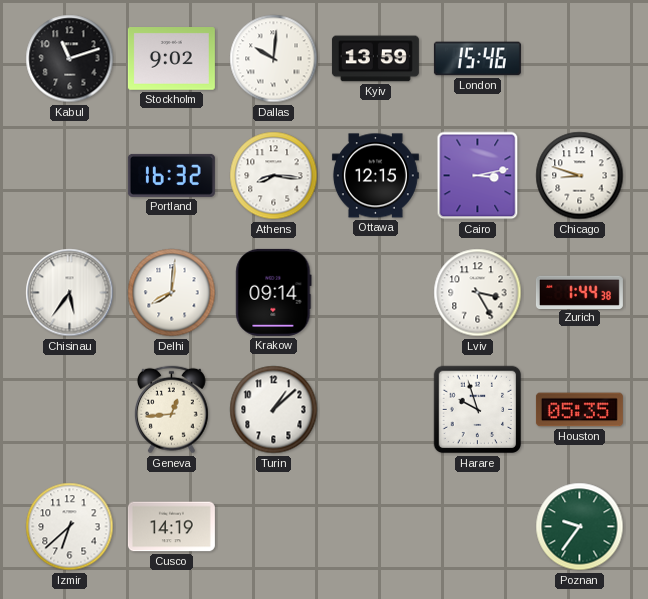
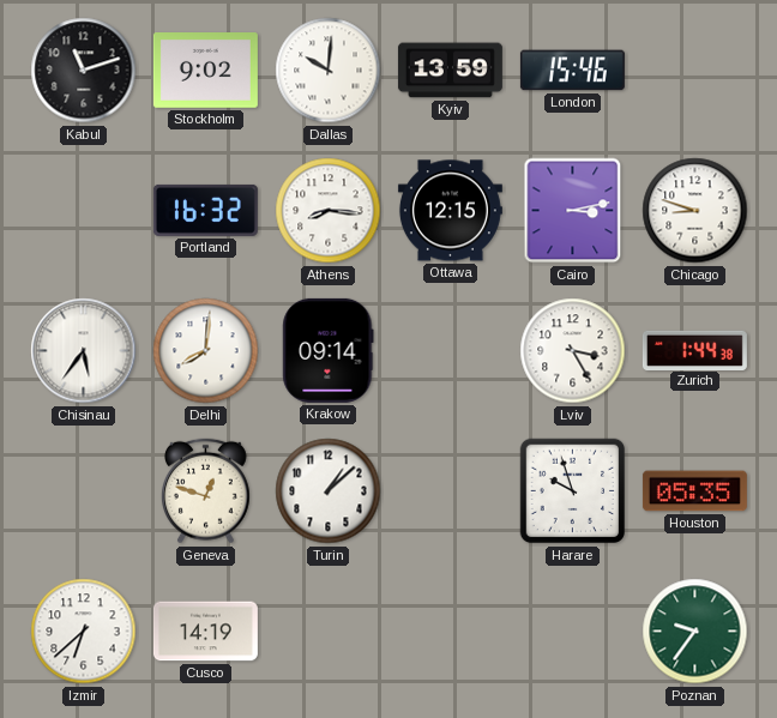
Geneva: 12:44 -> 12:48
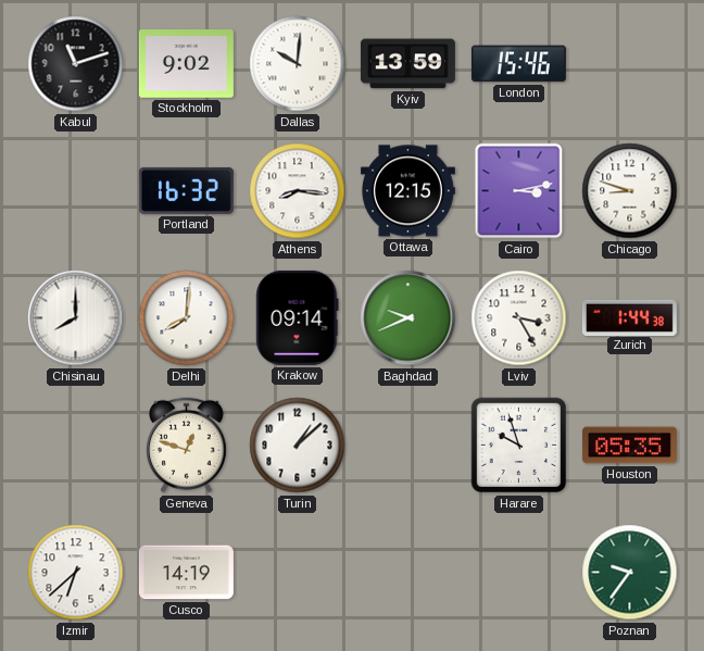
Chisinau: 5:36 -> 8:00
Baghdad: none -> 9:41
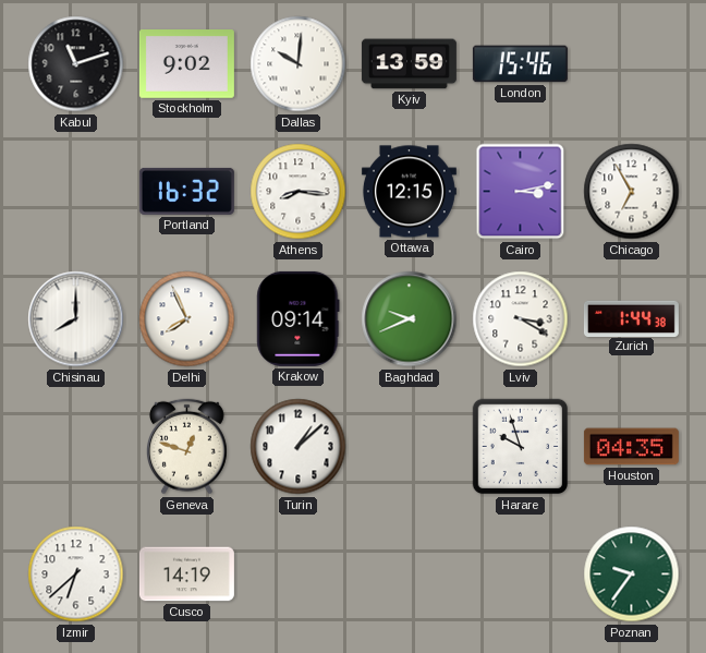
Chicago: 8:48 -> 6:55
Delhi: 8:01 -> 7:56
Lviv: 3:25 -> 3:20
Houston: 05:35 -> 04:35
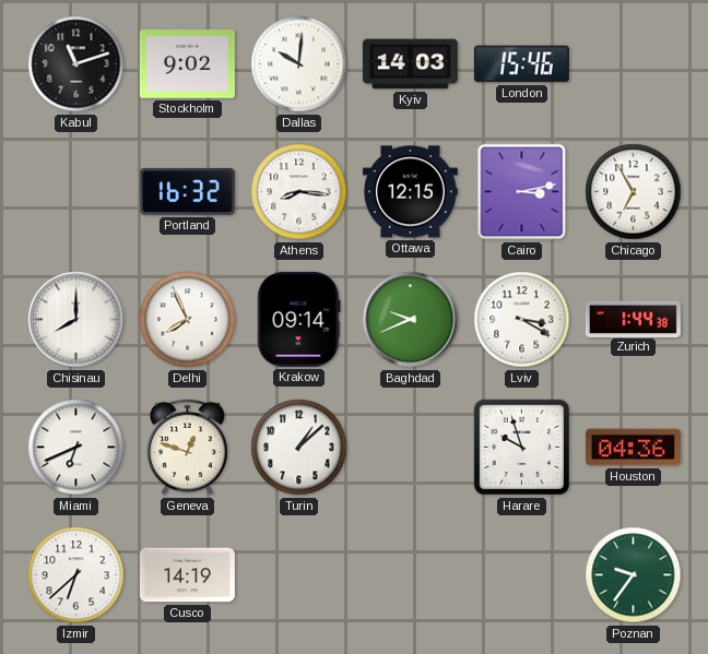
Kyiv: 13:59 -> 14:03
Miami: none -> 6:41
Houston: 04:35 -> 04:36
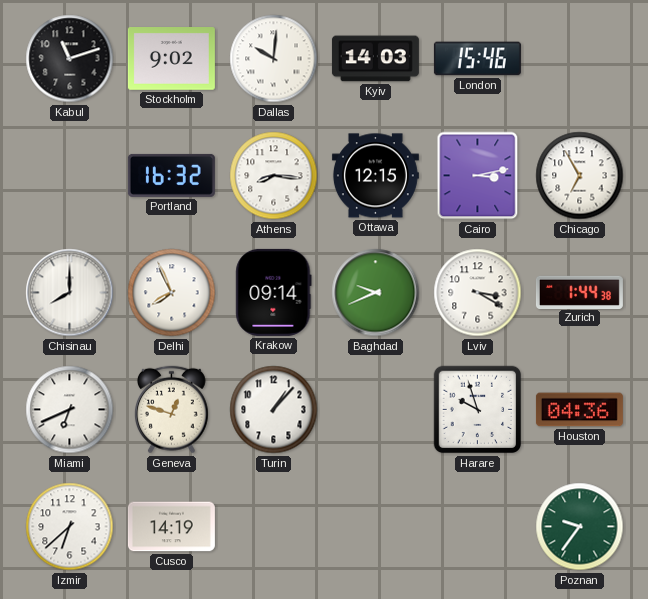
Turin: 1:08 -> 1:07
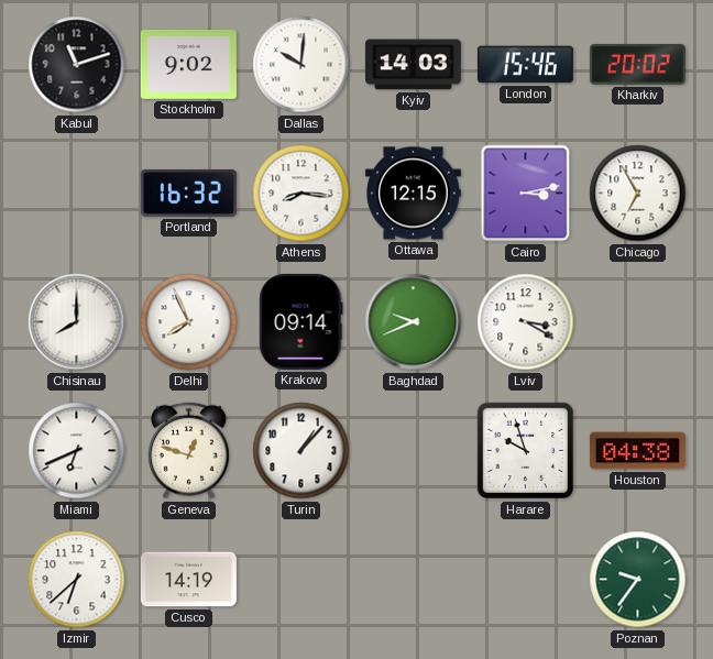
Kharkiv: none -> 20:02
Zurich: 1:44 -> none
Houston: 04:36 -> 04:38
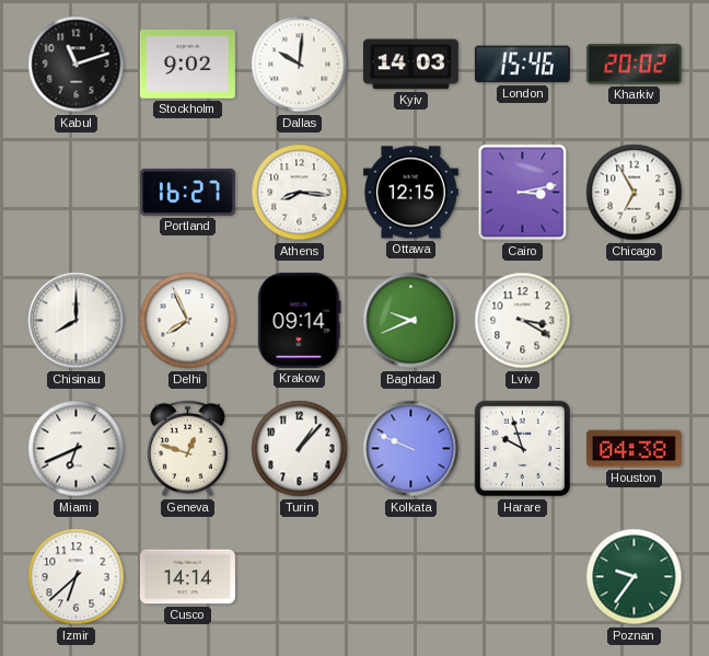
Portland: 16:32 -> 16:27
Kolkata: none -> 9:49
Cusco: 14:19 -> 14:14
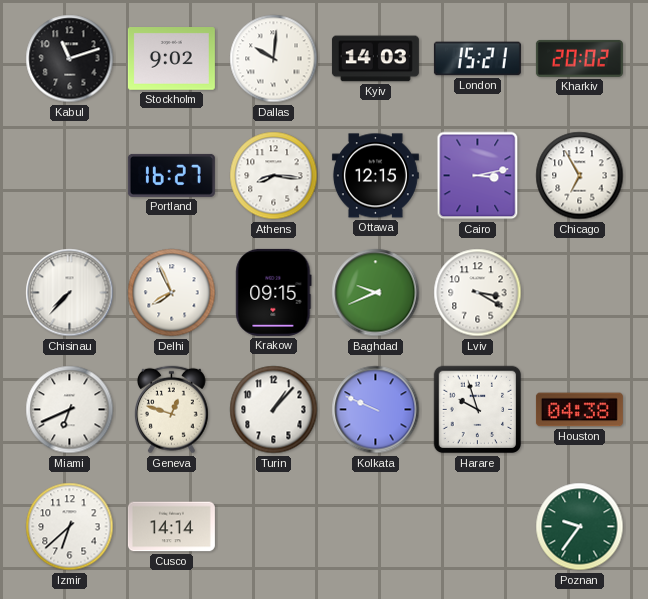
London: 15:46 -> 15:21
Chisinau: 8:00 -> 7:37
Krakow: 09:14 -> 09:15
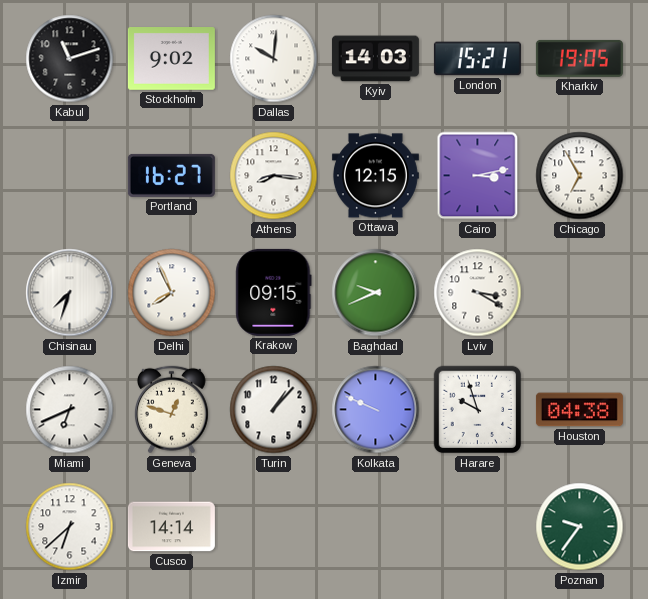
Kharkiv: 20:02 -> 19:05
Chisinau: 7:37 -> 7:33
